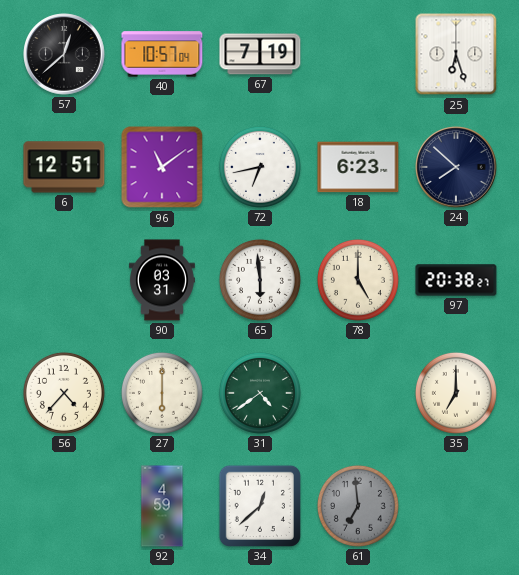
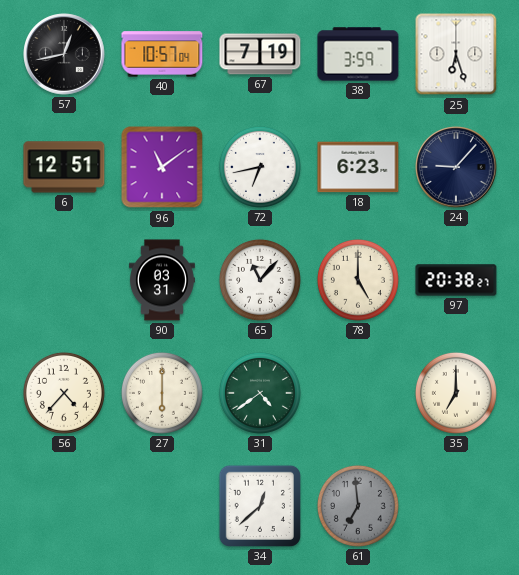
57: 12:38 -> 12:43
38: none -> 3:59
24: 7:52 -> 9:07
65: 5:59 -> 11:07
92: 4:59 -> none
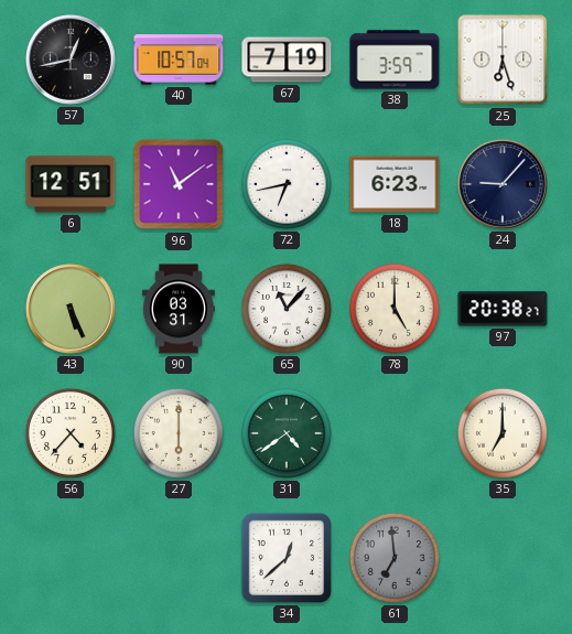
43: none -> 5:26
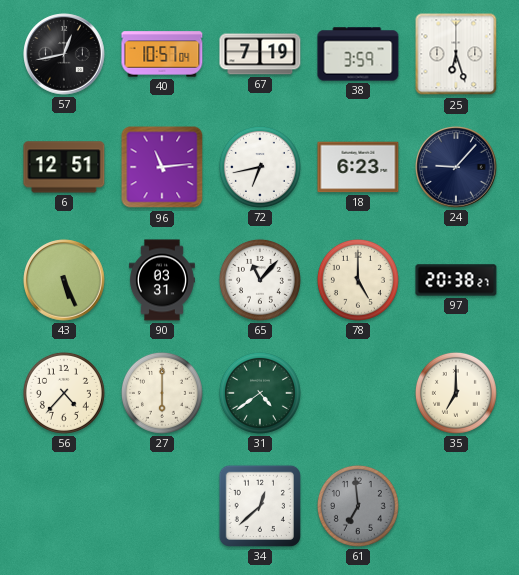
96: 11:09 -> 11:14
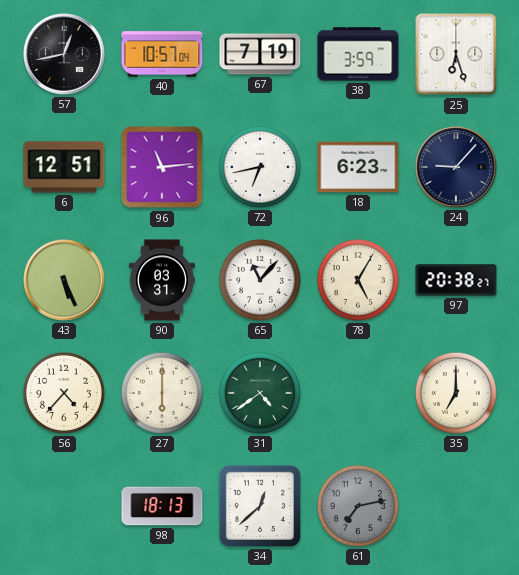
78: 5:00 -> 5:05
98: none -> 18:13
61: 6:59 -> 7:13
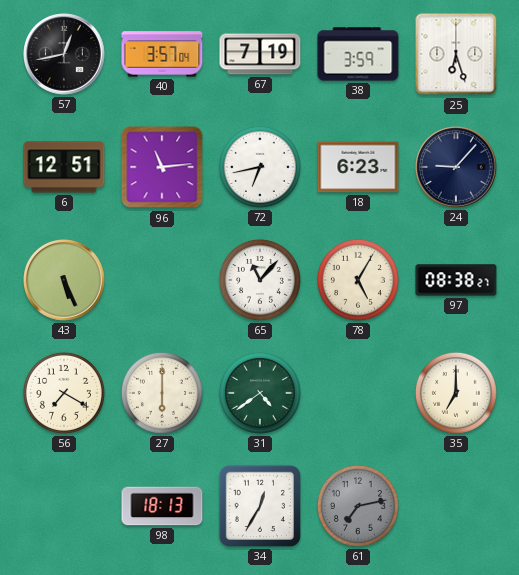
40: 10:57 -> 3:57
90: 03:31 -> none
97: 20:38 -> 08:38
56: 4:37 -> 7:20
34: 12:38 -> 12:35
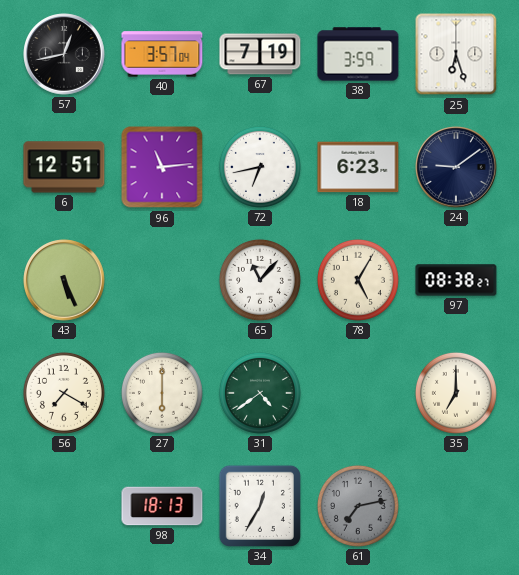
24: 9:07 -> 9:09
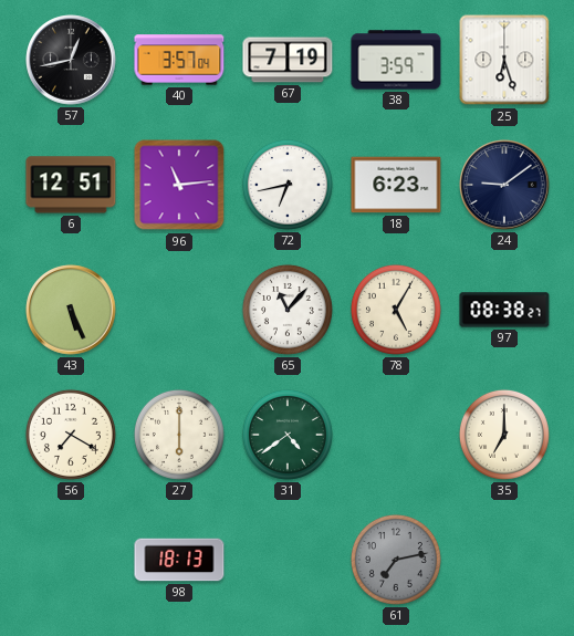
34: 12:35 -> none
